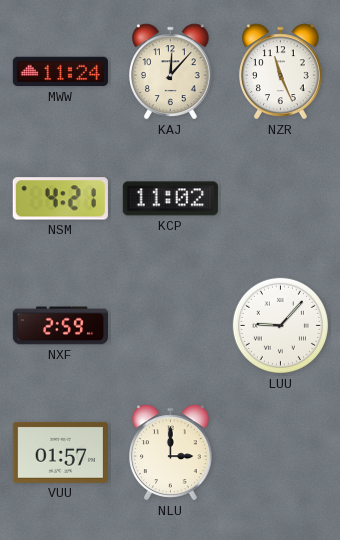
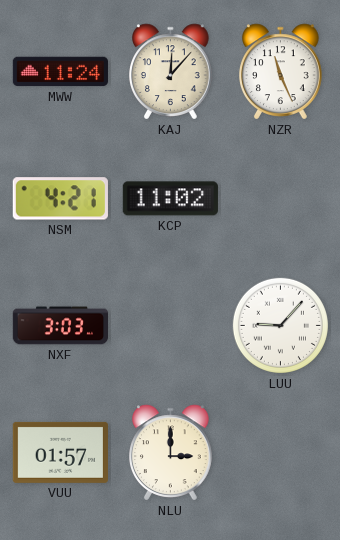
NXF: 2:59 -> 3:03
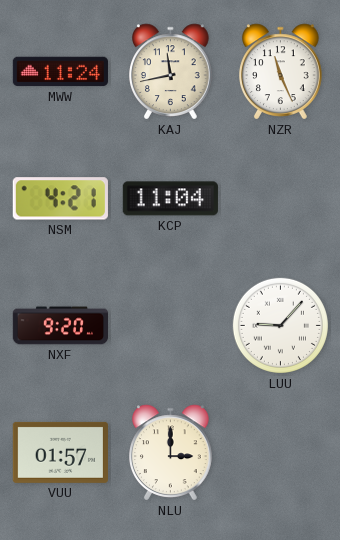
KAJ: 12:07 -> 11:43
KCP: 11:02 -> 11:04
NXF: 3:03 -> 9:20
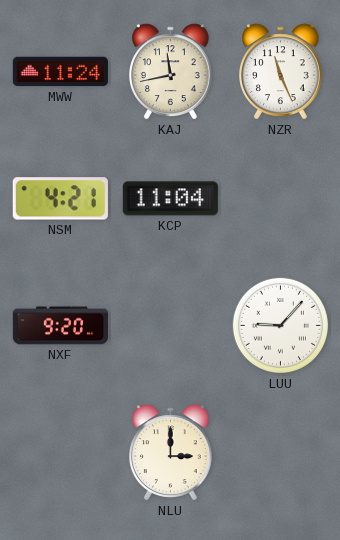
VUU: 01:57 -> none
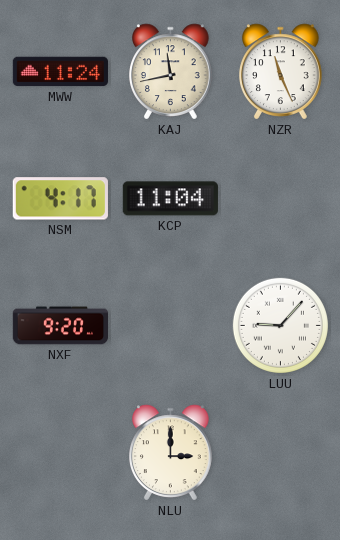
NSM: 4:21 -> 4:17
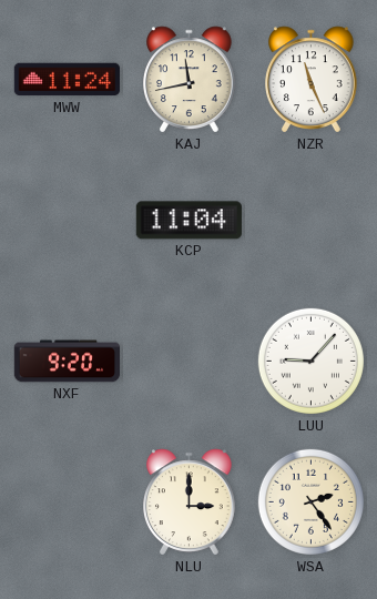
NSM: 4:17 -> none
WSA: none -> 2:24
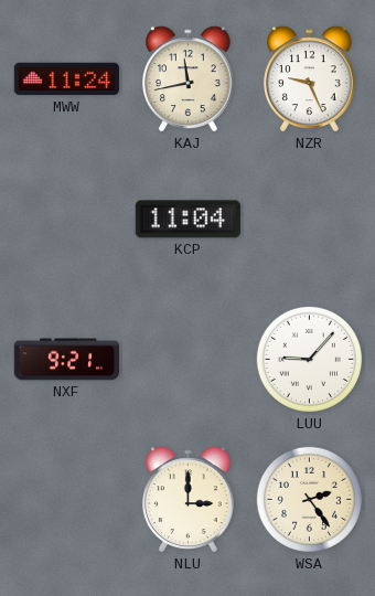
NZR: 11:26 -> 9:26
NXF: 9:20 -> 9:21
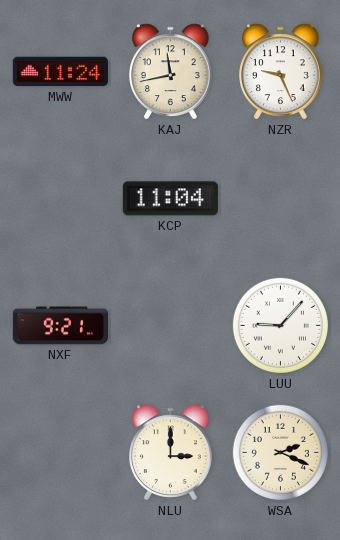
WSA: 2:24 -> 2:19
